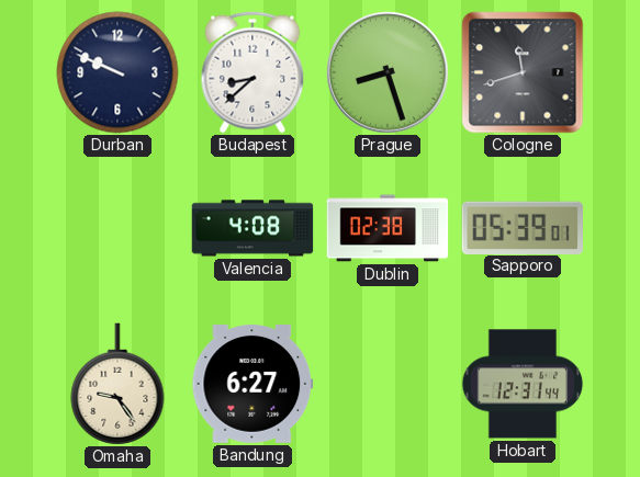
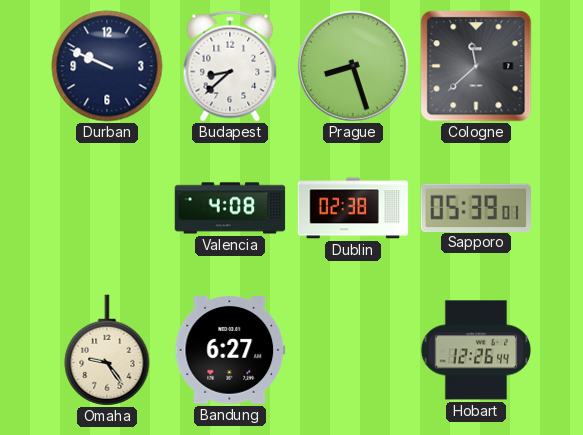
Cologne: 11:42 -> 11:38
Hobart: 12:31 -> 12:26
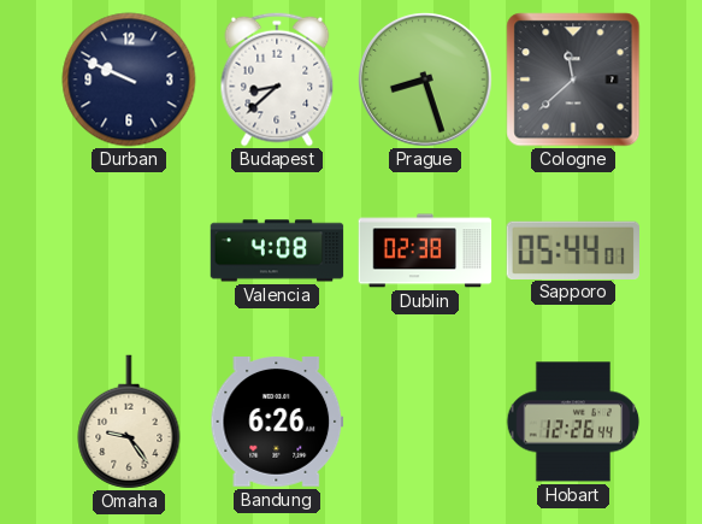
Sapporo: 05:39 -> 05:44
Bandung: 6:27 -> 6:26
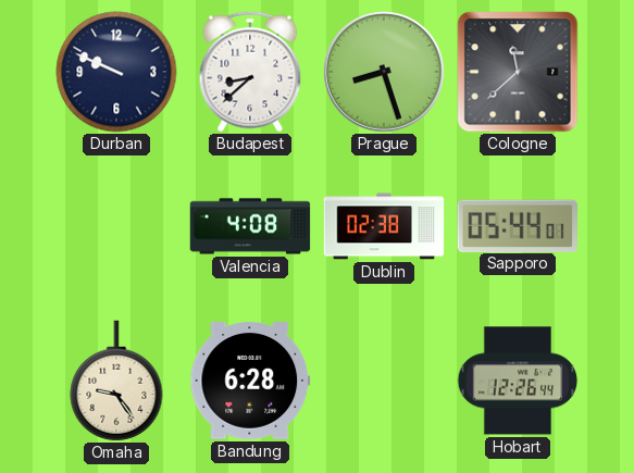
Bandung: 6:26 -> 6:28
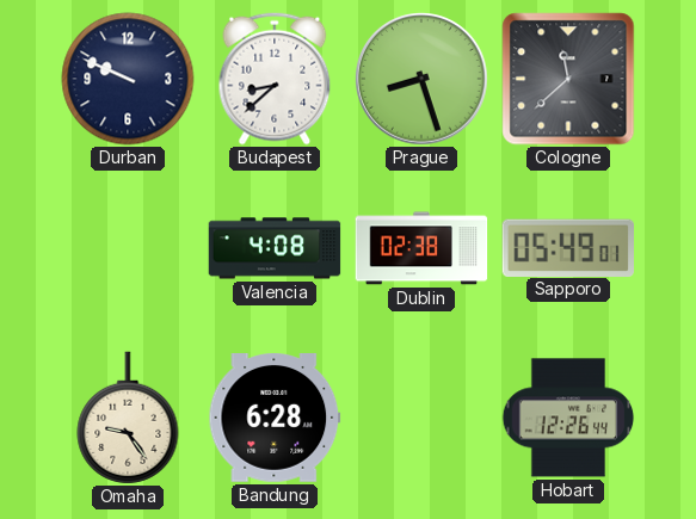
Sapporo: 05:44 -> 05:49
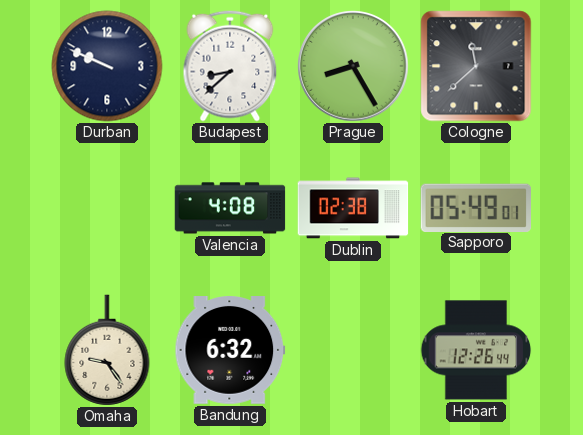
Prague: 8:27 -> 8:25
Bandung: 6:28 -> 6:32
